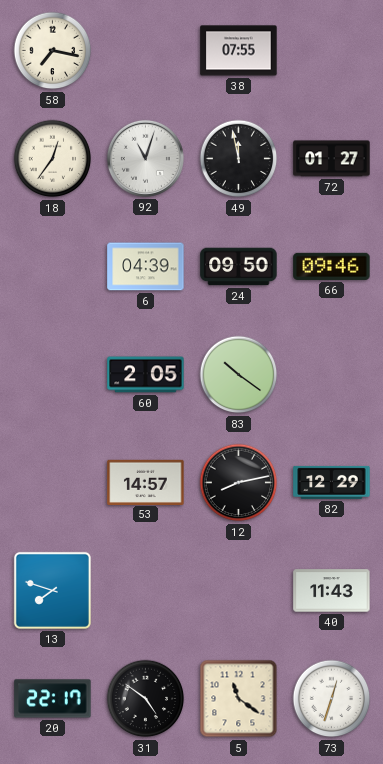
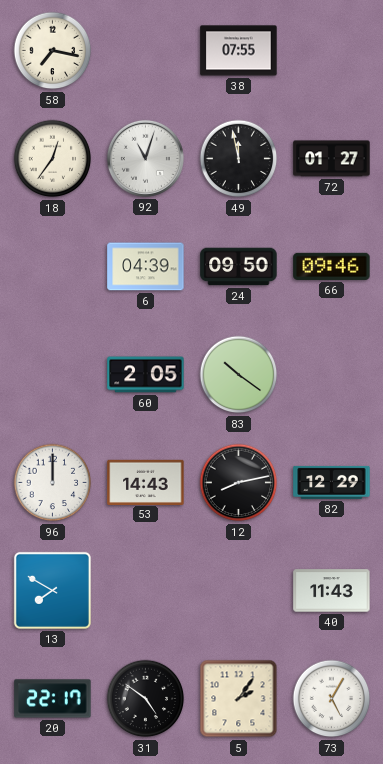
96: none -> 12:00
53: 14:57 -> 14:43
13: 7:48 -> 7:50
5: 11:21 -> 2:06
73: 12:33 -> 5:05
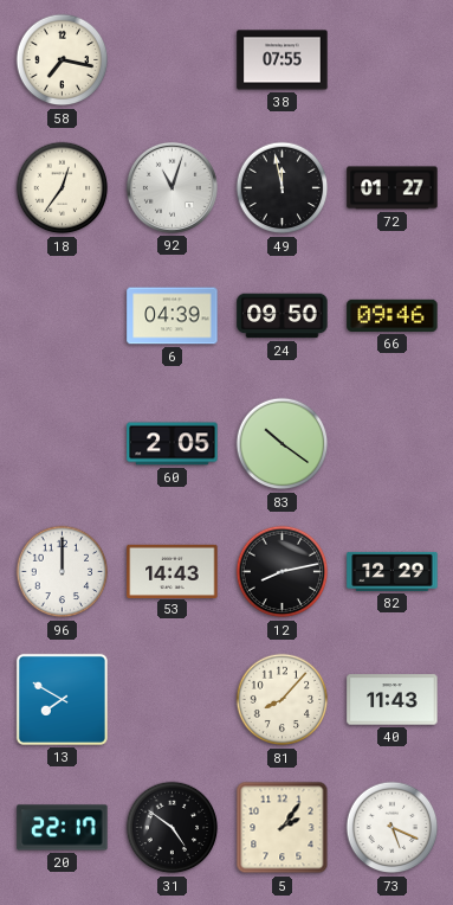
81: none -> 8:07
73: 5:05 -> 5:19
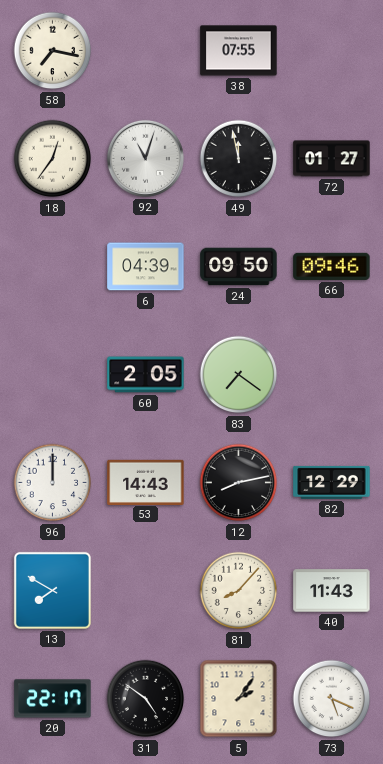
83: 10:21 -> 7:21
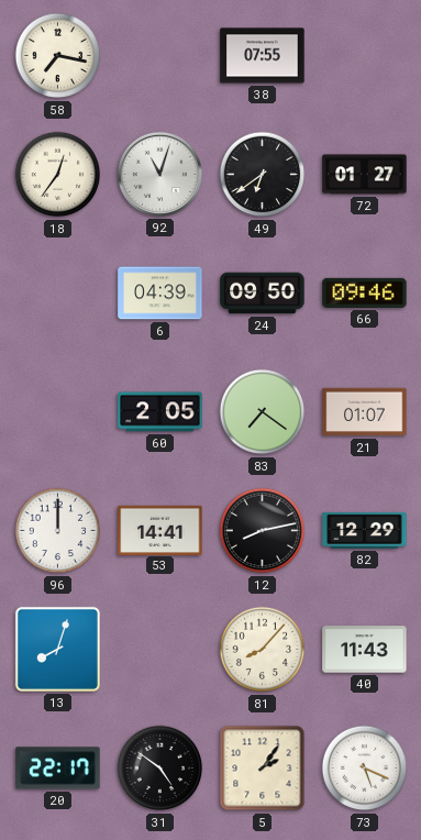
49: 11:58 -> 6:39
21: none -> 01:07
53: 14:43 -> 14:41
13: 7:50 -> 8:03
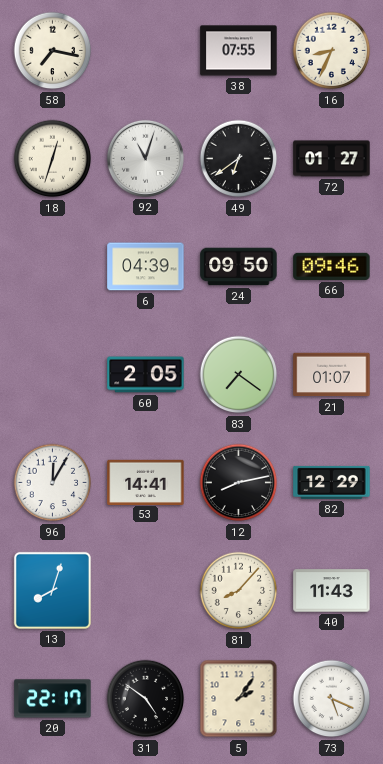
16: none -> 8:34
18: 12:36 -> 12:33
96: 12:00 -> 12:05
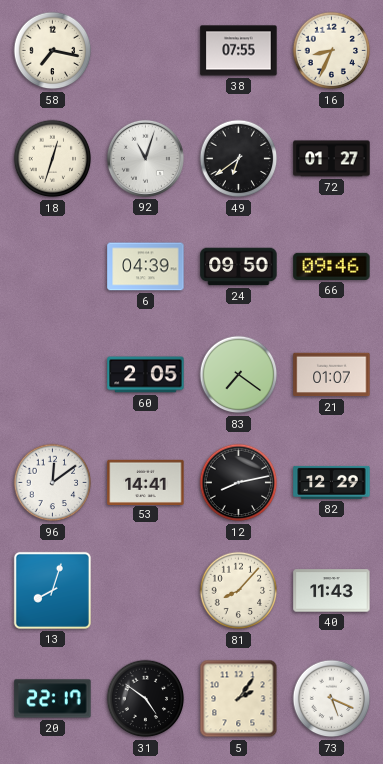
96: 12:05 -> 12:09
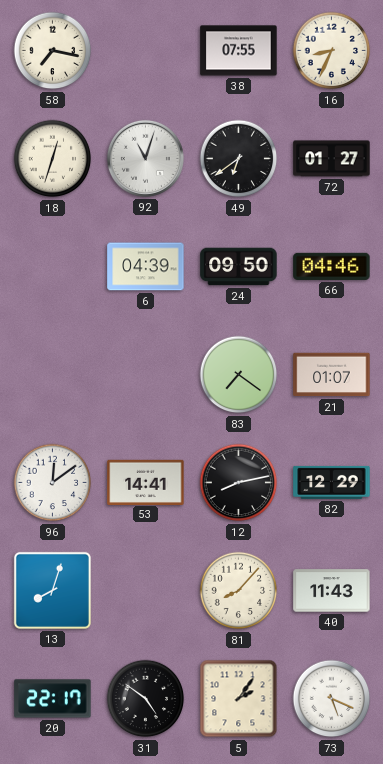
66: 09:46 -> 04:46
60: 2:05 -> none
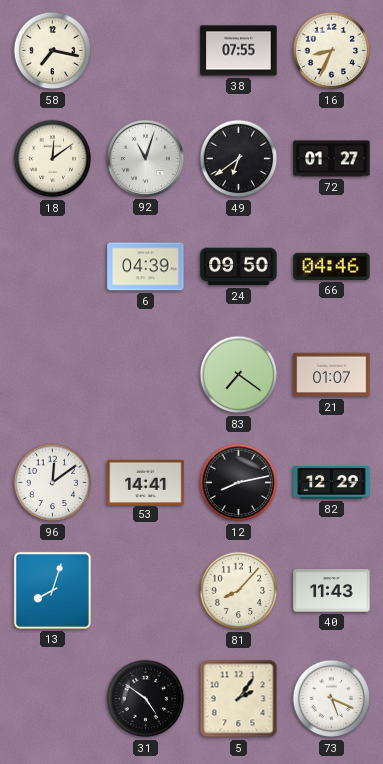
18: 12:33 -> 12:09
20: 22:17 -> none
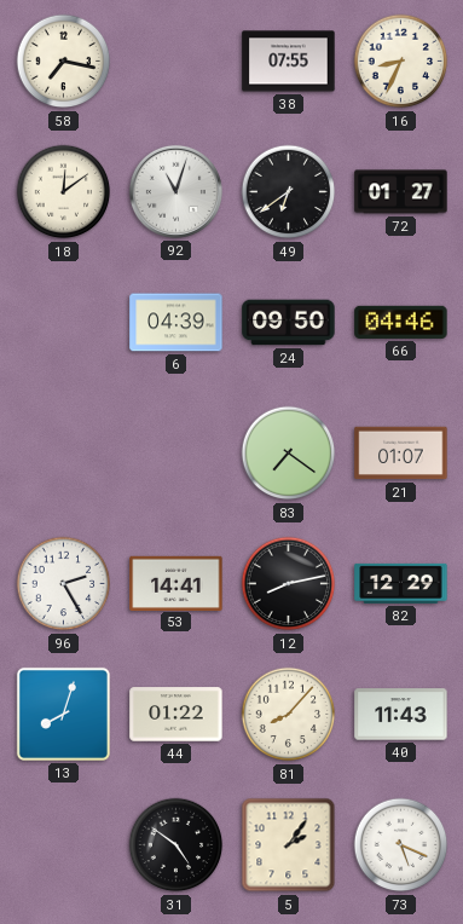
96: 12:09 -> 2:25
44: none -> 01:22
